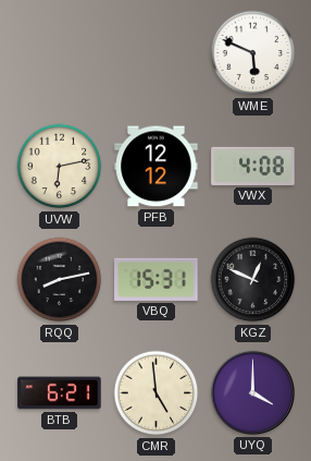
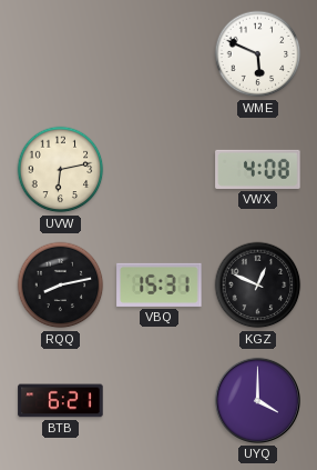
PFB: 12:12 -> none
CMR: 4:59 -> none
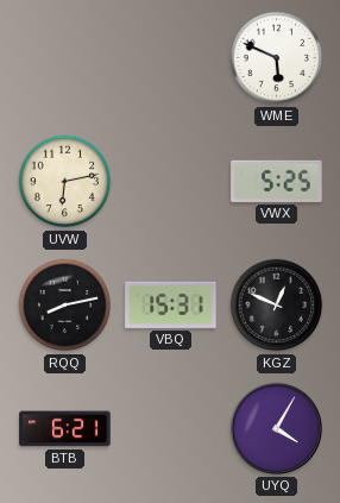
VWX: 4:08 -> 5:25
UYQ: 4:00 -> 4:05
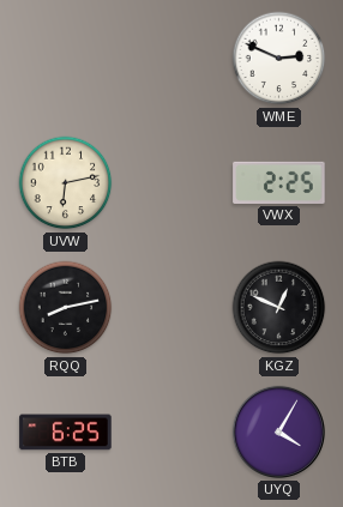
WME: 5:49 -> 2:49
VWX: 5:25 -> 2:25
VBQ: 15:31 -> none
BTB: 6:21 -> 6:25
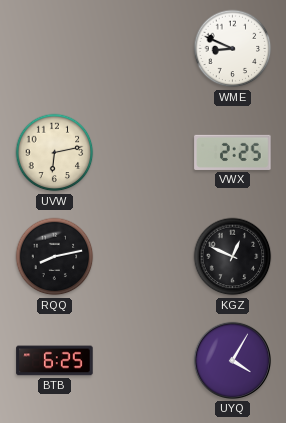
WME: 2:49 -> 8:49
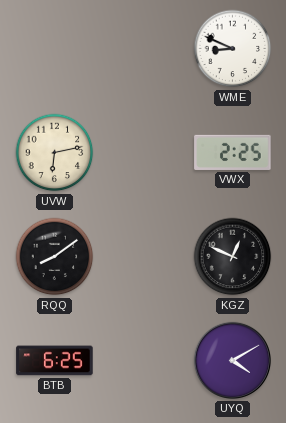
RQQ: 8:13 -> 8:09
UYQ: 4:05 -> 4:10
